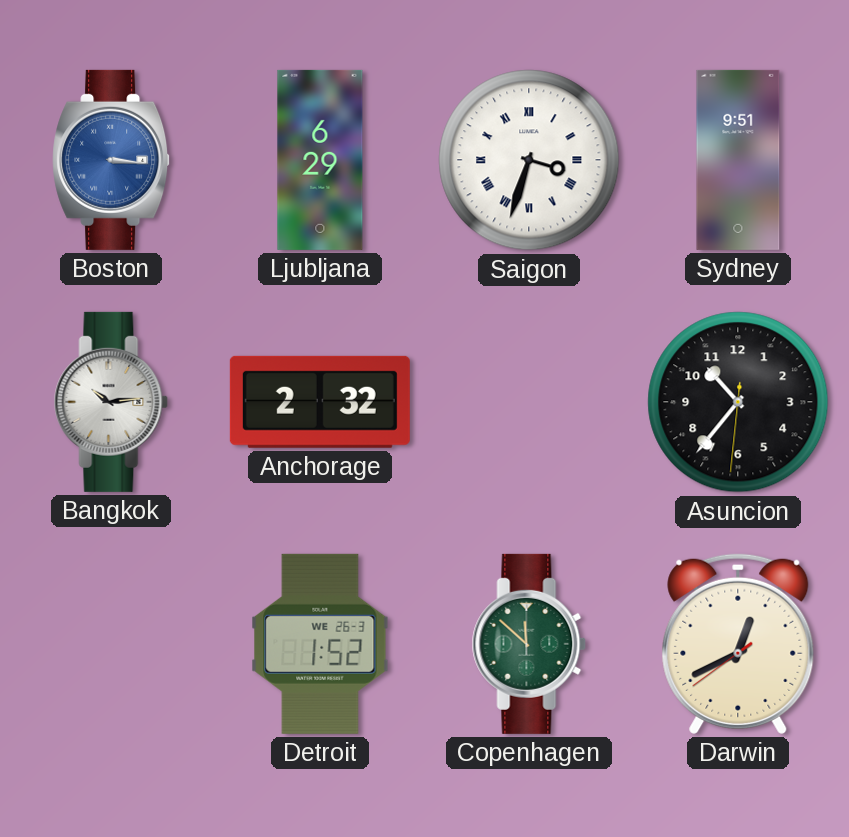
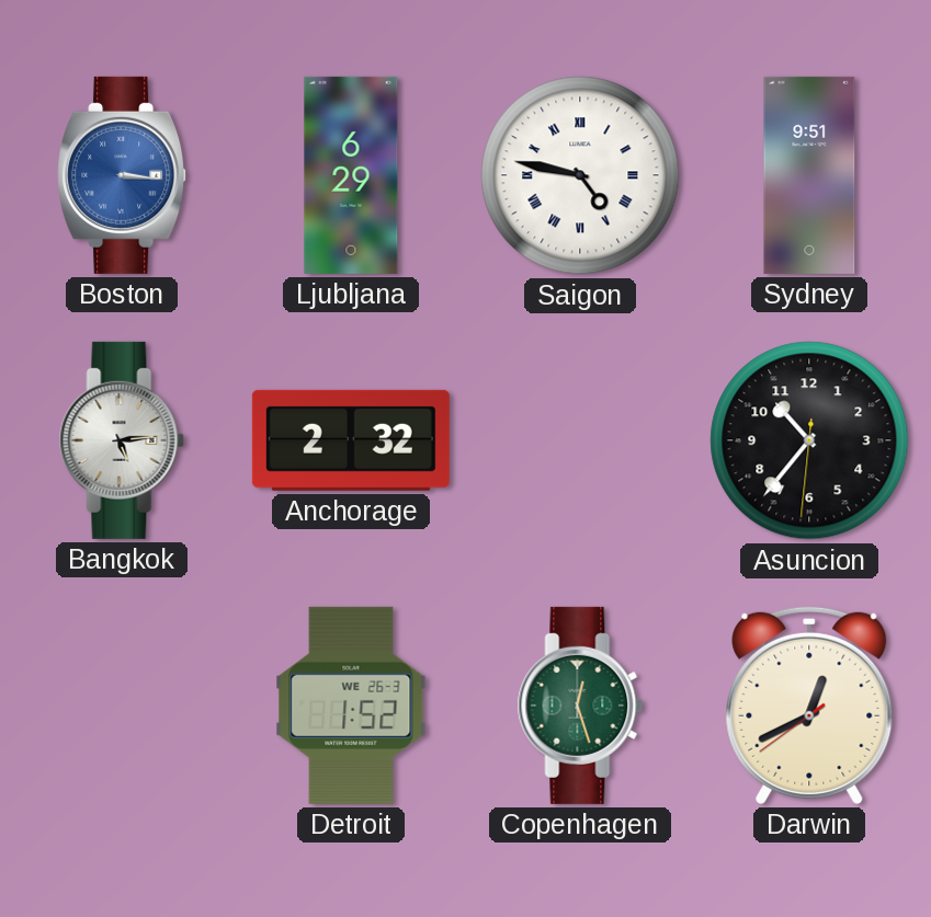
Saigon: 3:33 -> 4:47
Bangkok: 10:14 -> 5:14
Copenhagen: 11:52 -> 12:27
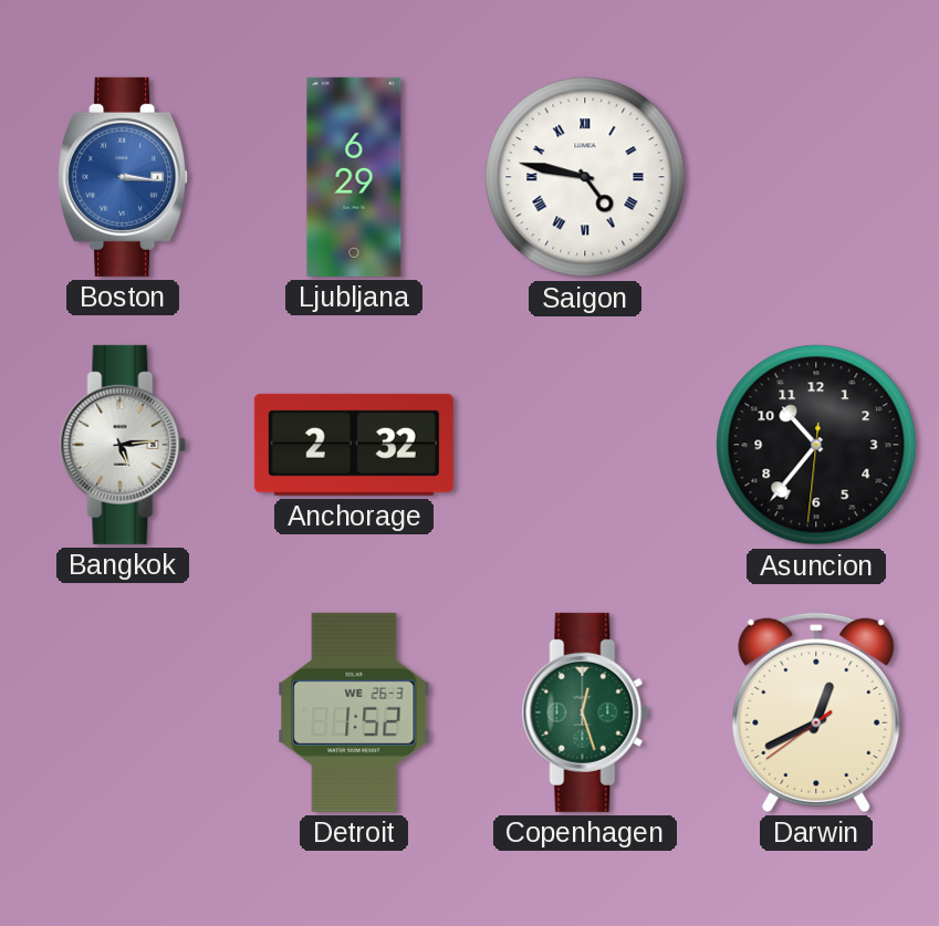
Sydney: 9:51 -> none
